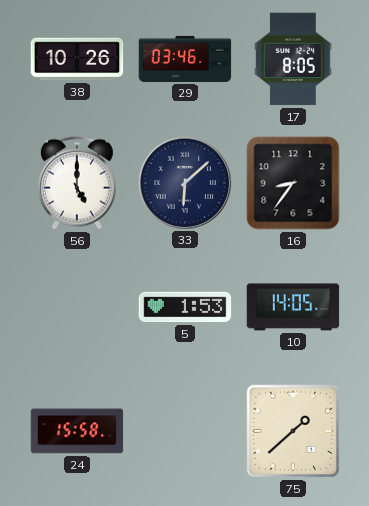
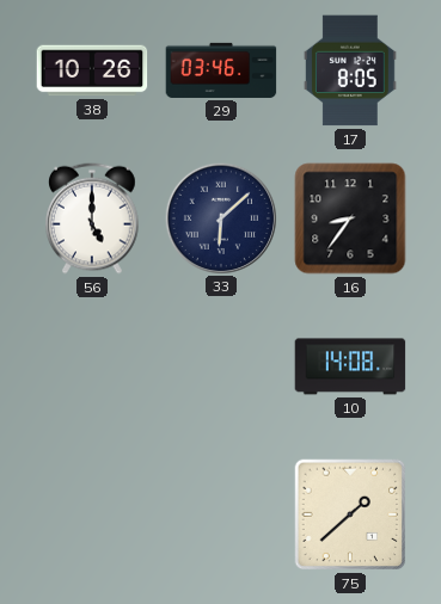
5: 1:53 -> none
10: 14:05 -> 14:08
24: 15:58 -> none
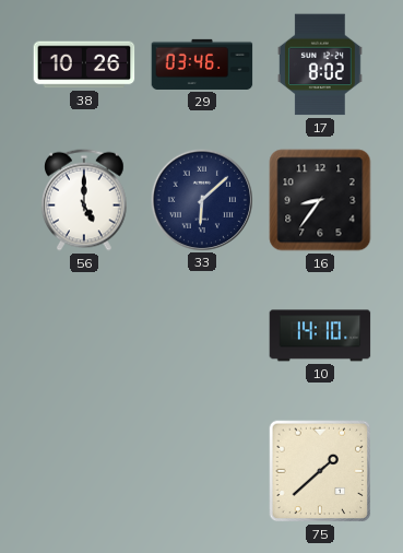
17: 8:05 -> 8:02
10: 14:08 -> 14:10
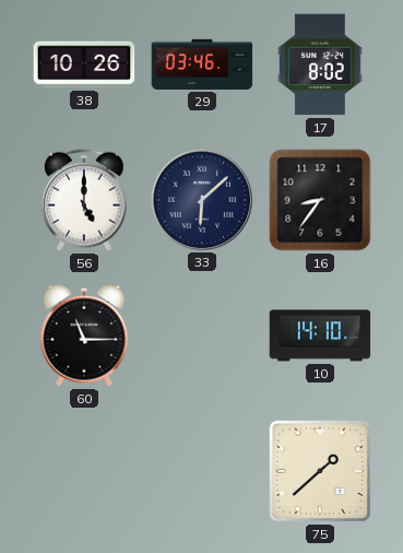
60: none -> 11:15
